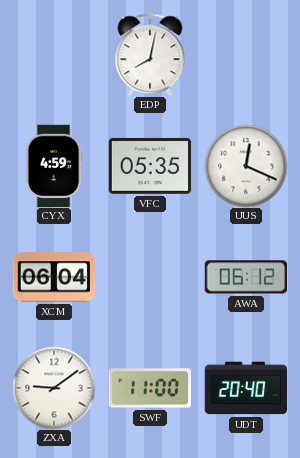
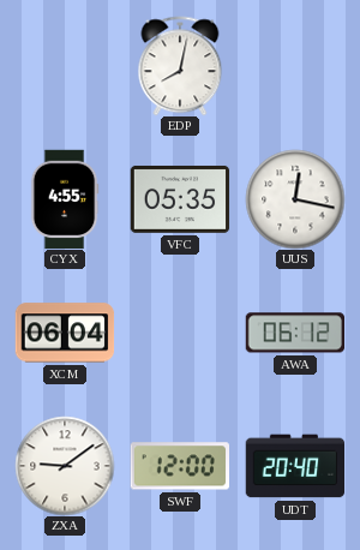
CYX: 4:59 -> 4:55
UUS: 12:19 -> 12:17
SWF: 11:00 -> 12:00
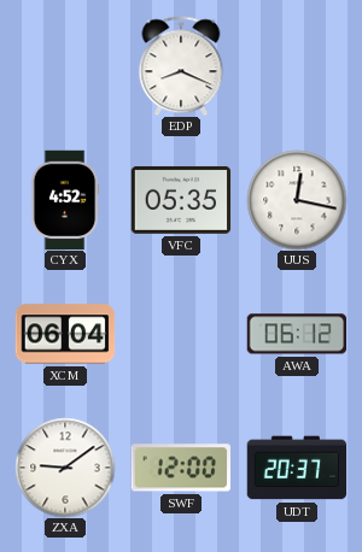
EDP: 8:02 -> 8:19
CYX: 4:55 -> 4:52
UDT: 20:40 -> 20:37
